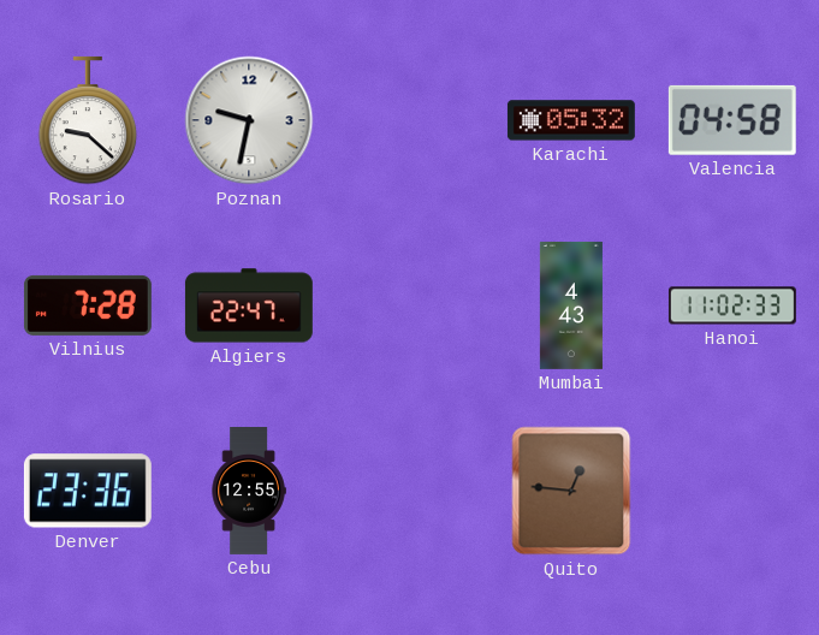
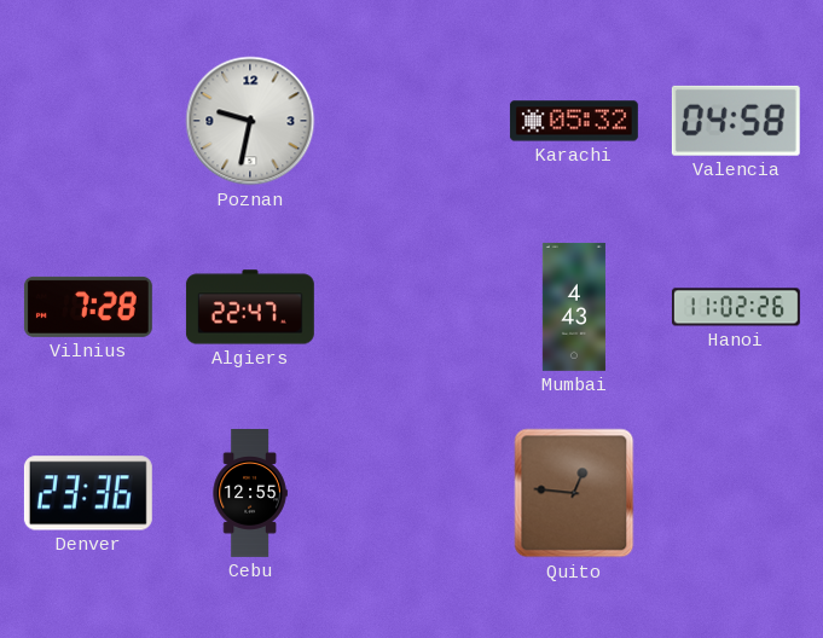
Rosario: 9:22 -> none
Hanoi: 11:02:33 -> 11:02:26
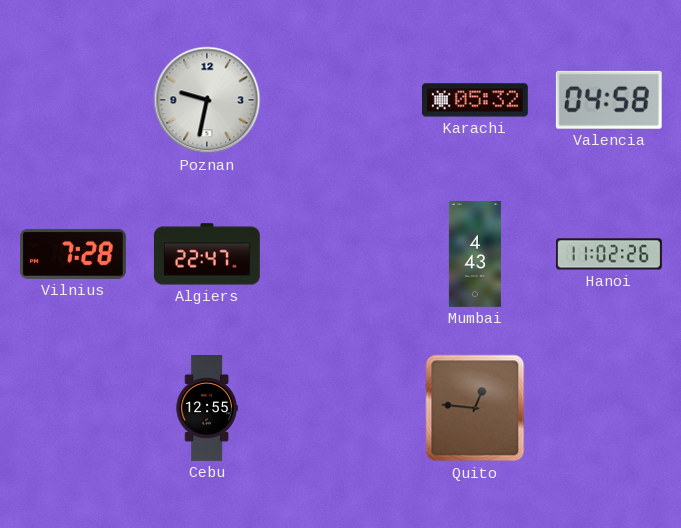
Denver: 23:36 -> none
